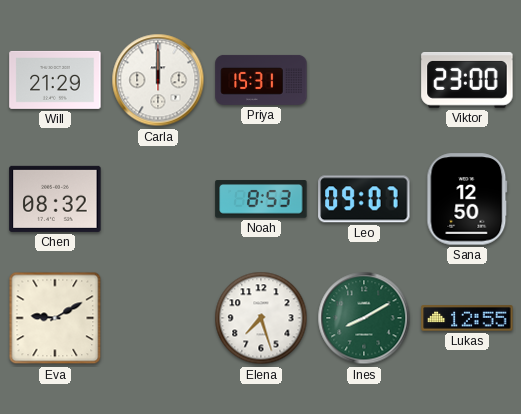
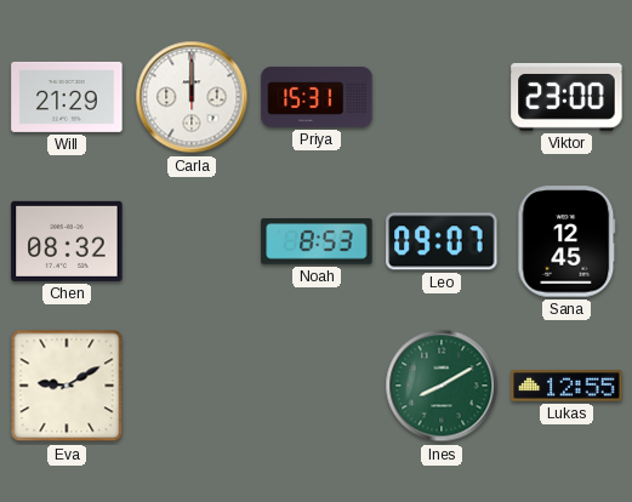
Sana: 12:50 -> 12:45
Elena: 7:27 -> none
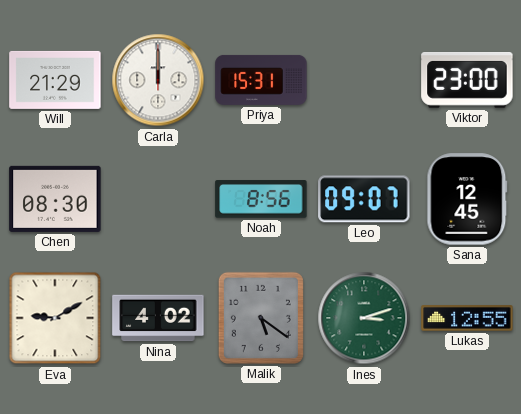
Chen: 08:32 -> 08:30
Noah: 8:53 -> 8:56
Nina: none -> 4:02
Malik: none -> 5:21
Ines: 8:10 -> 3:12
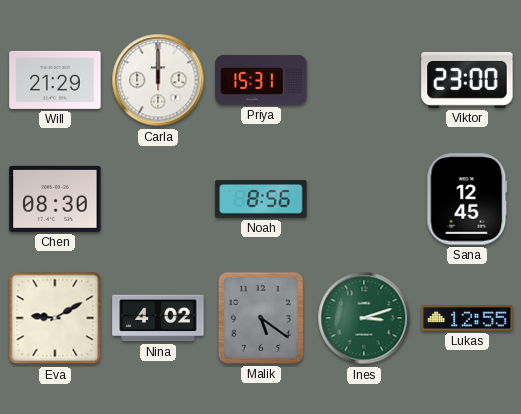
Leo: 09:07 -> none
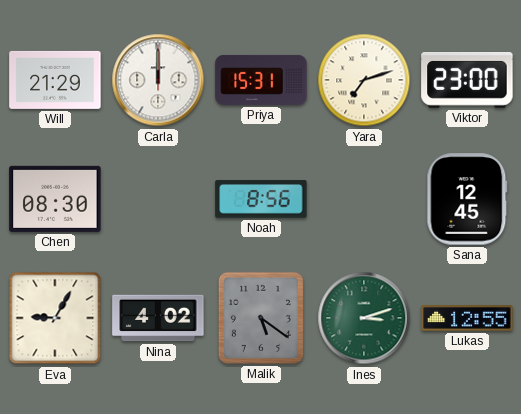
Yara: none -> 7:12
Eva: 9:10 -> 9:05
